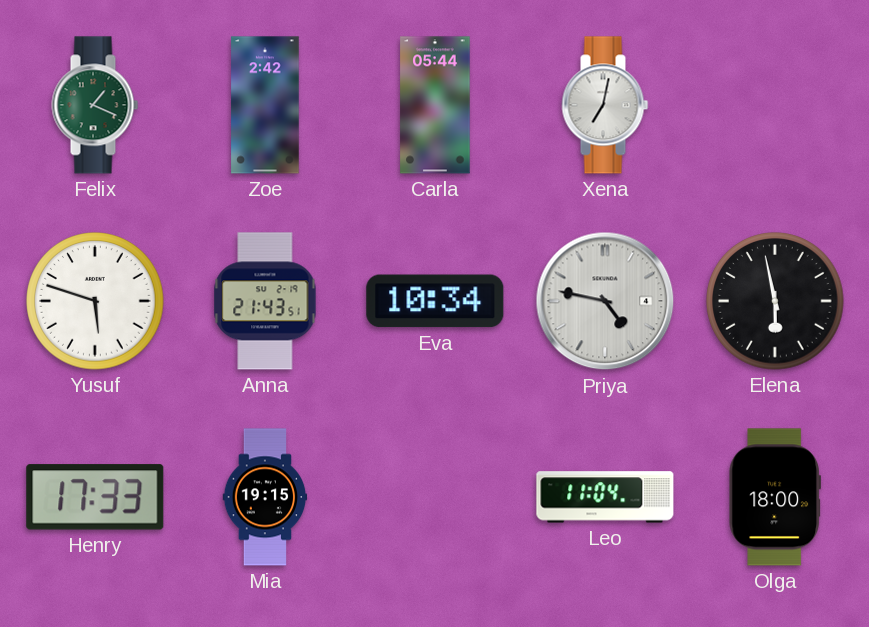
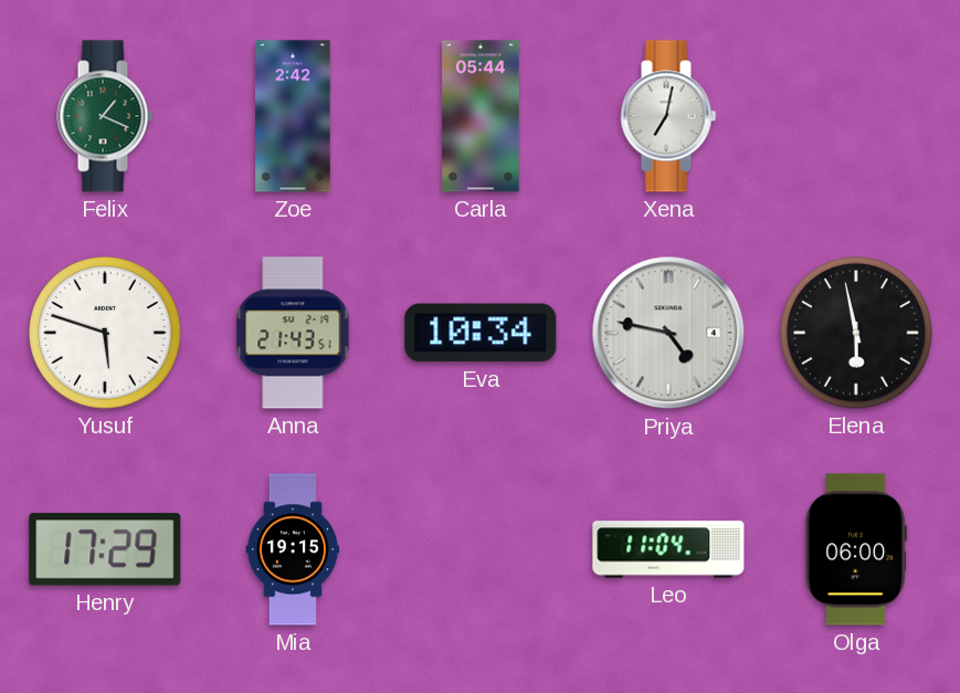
Henry: 17:33 -> 17:29
Olga: 18:00 -> 06:00
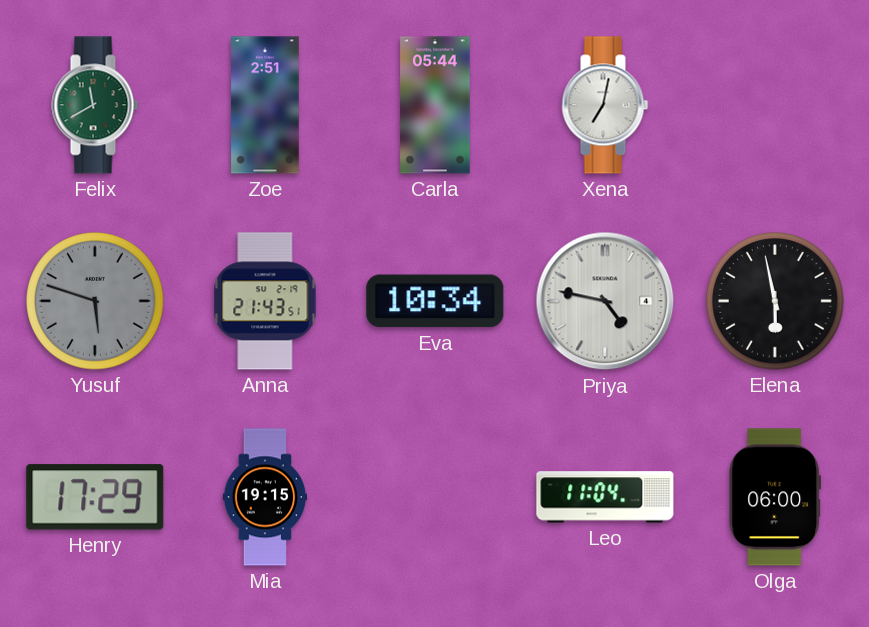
Felix: 1:19 -> 11:40
Zoe: 2:42 -> 2:51
Yusuf dial: white -> grey
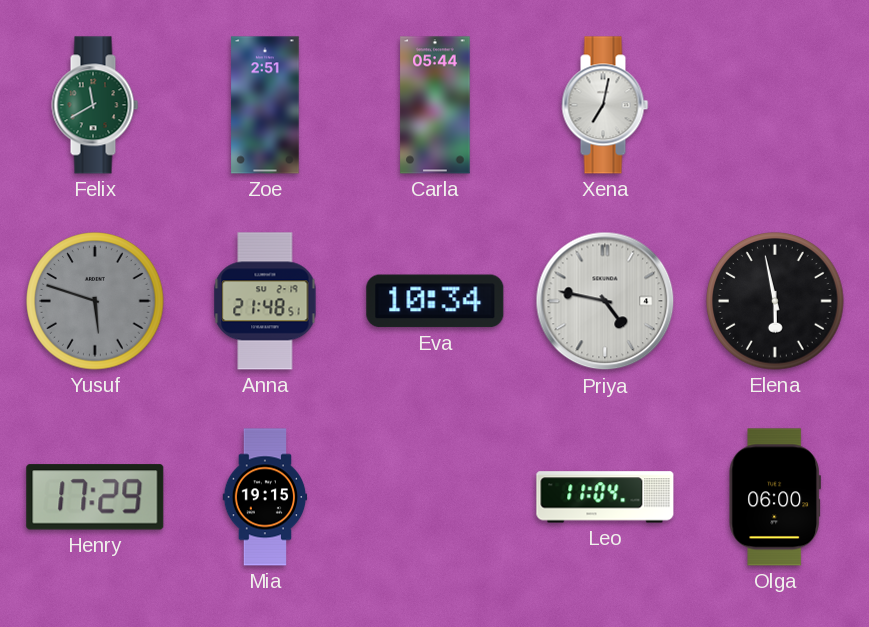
Anna: 21:43 -> 21:48
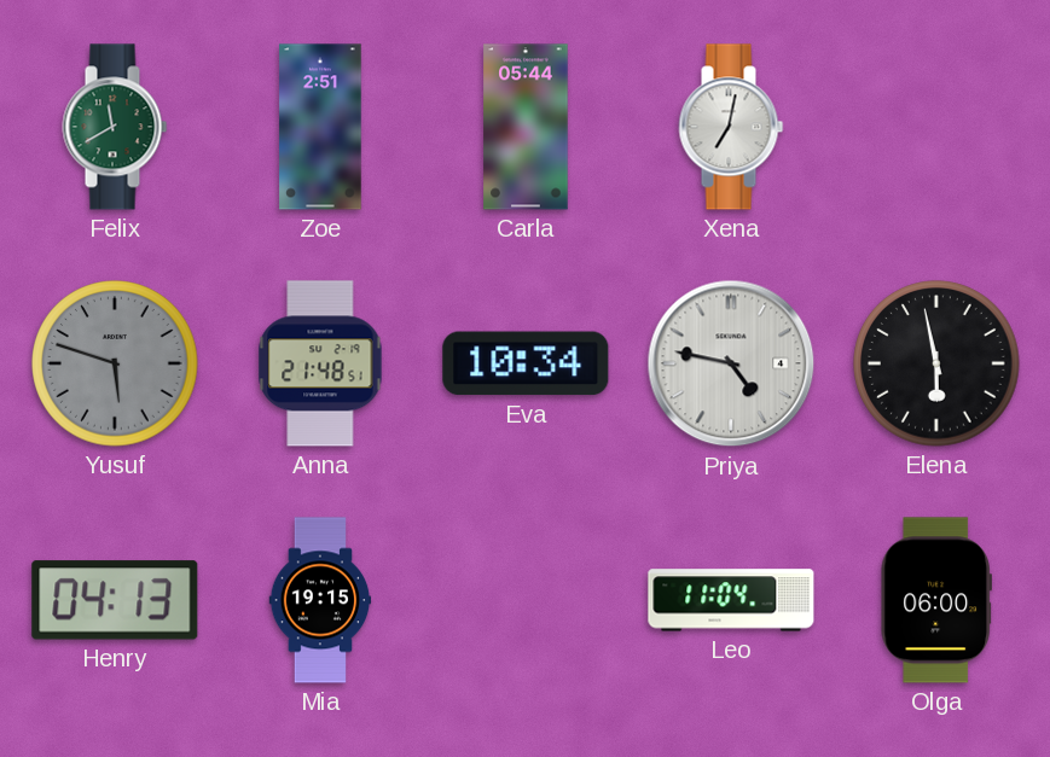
Henry: 17:29 -> 04:13
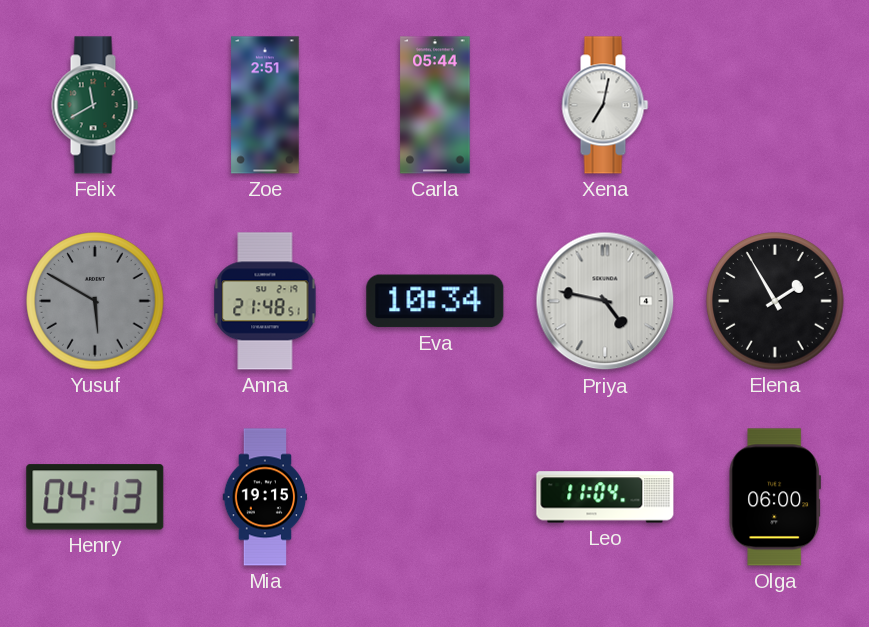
Yusuf: 5:48 -> 5:50
Elena: 5:58 -> 1:55
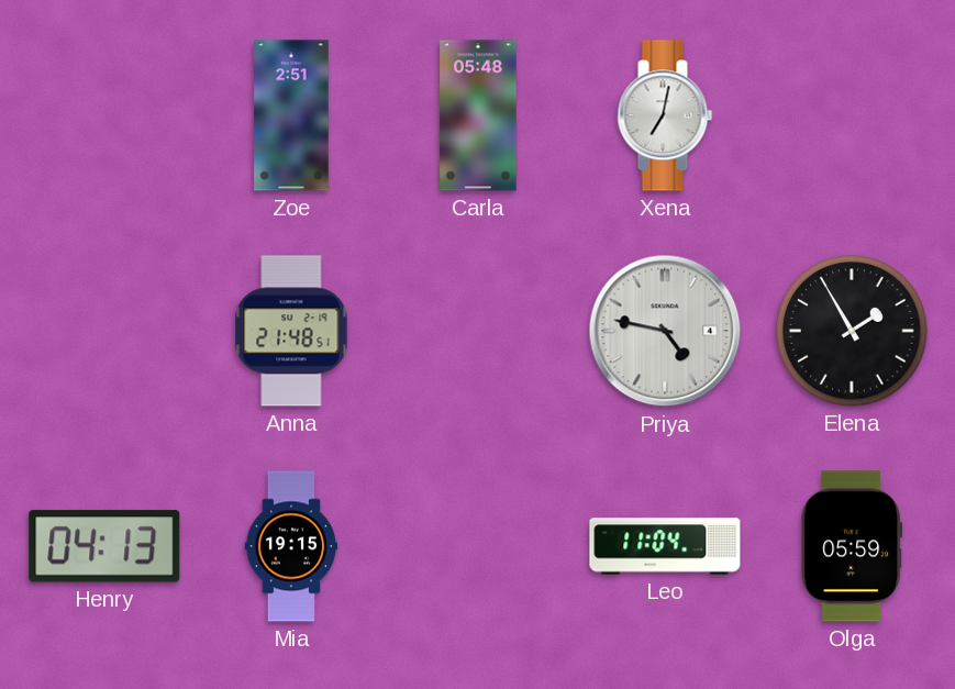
Felix: 11:40 -> none
Carla: 05:44 -> 05:48
Yusuf: 5:50 -> none
Eva: 10:34 -> none
Olga: 06:00 -> 05:59
